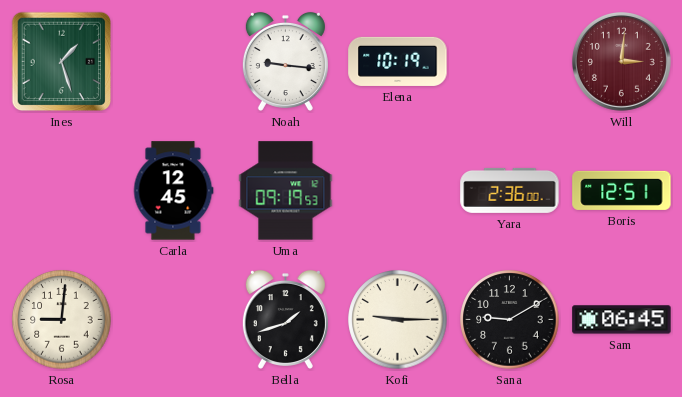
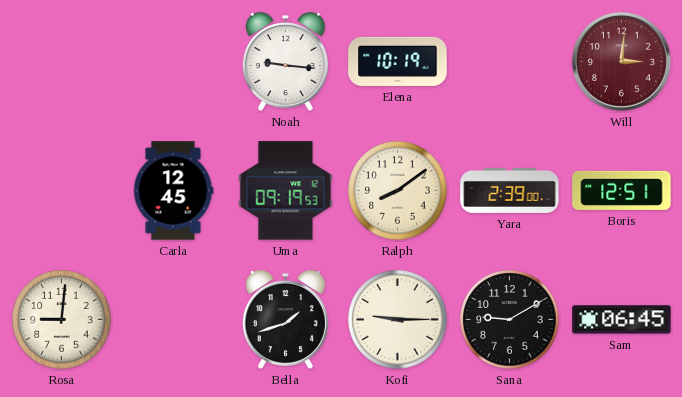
Ines: 1:27 -> none
Ralph: none -> 8:09
Yara: 2:36 -> 2:39
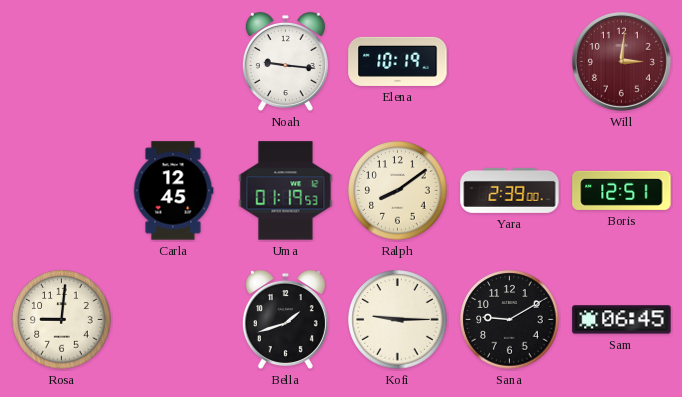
Uma: 09:19 -> 01:19
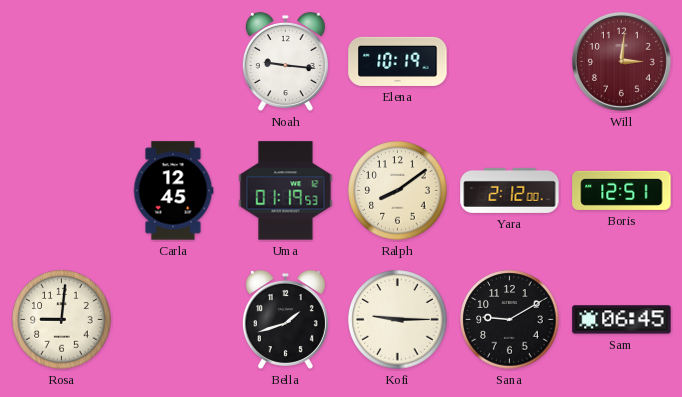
Yara: 2:39 -> 2:12
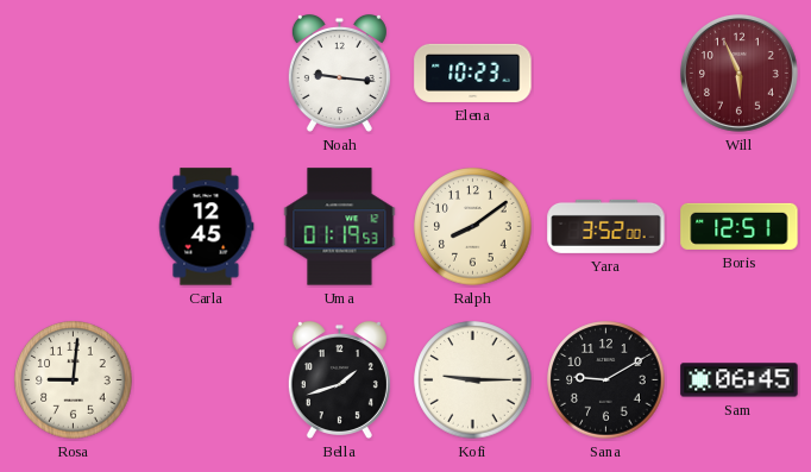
Elena: 10:19 -> 10:23
Will: 3:01 -> 5:56
Yara: 2:12 -> 3:52
